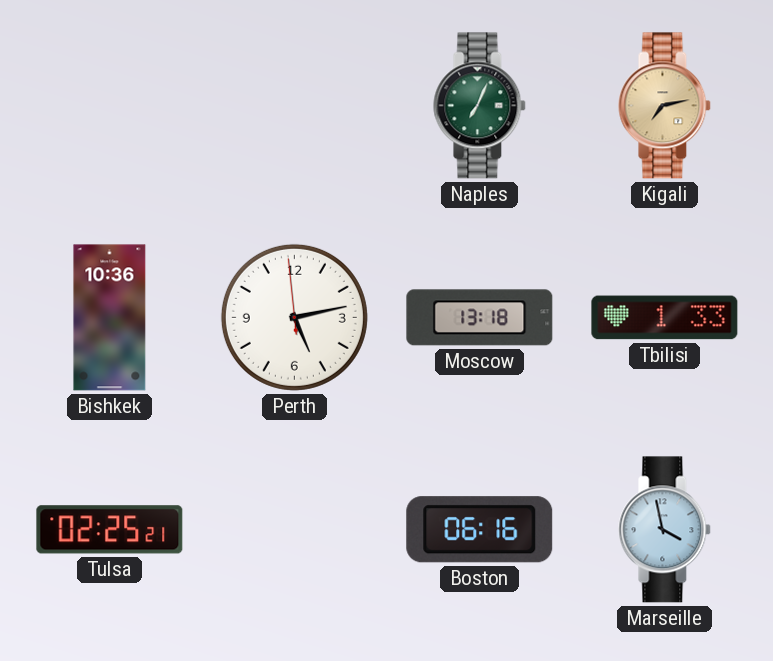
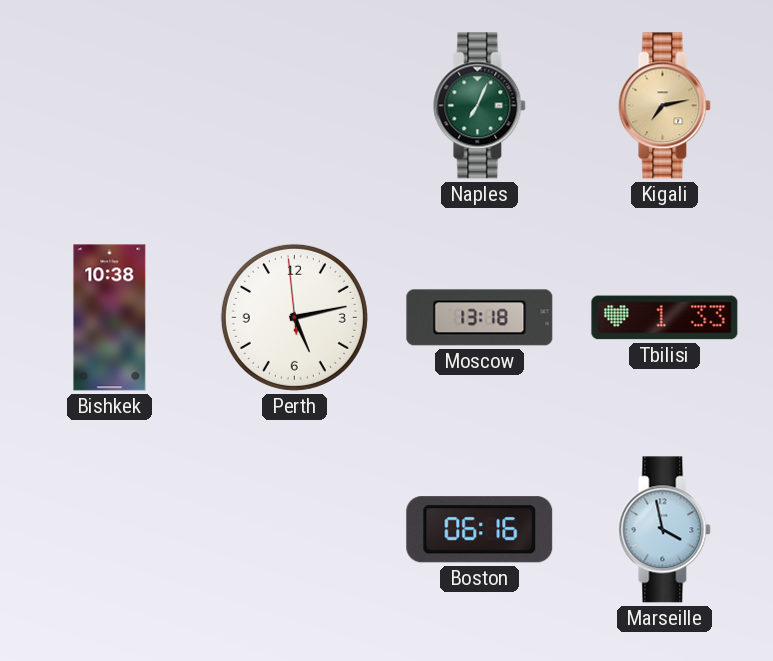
Bishkek: 10:36 -> 10:38
Tulsa: 02:25 -> none
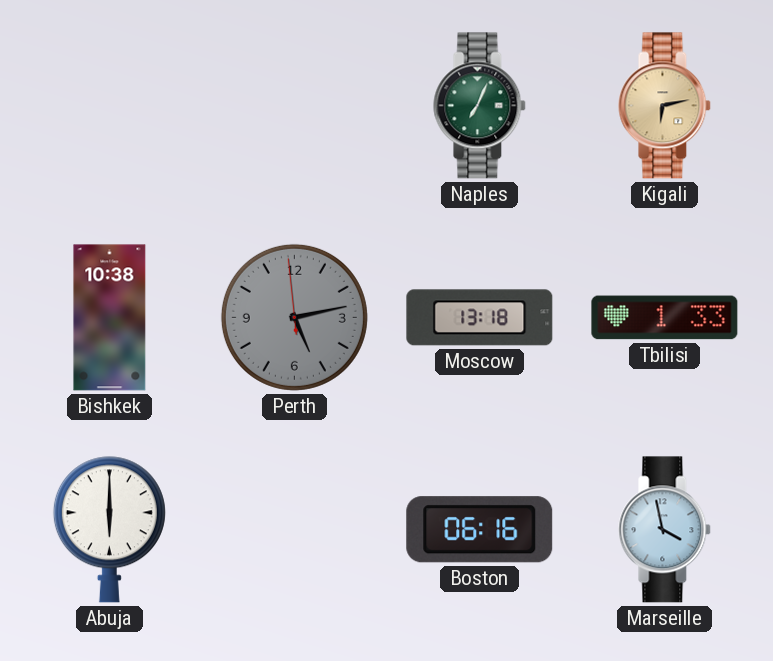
Kigali: 7:13 -> 6:13
Perth dial: white -> grey
Abuja: none -> 6:00
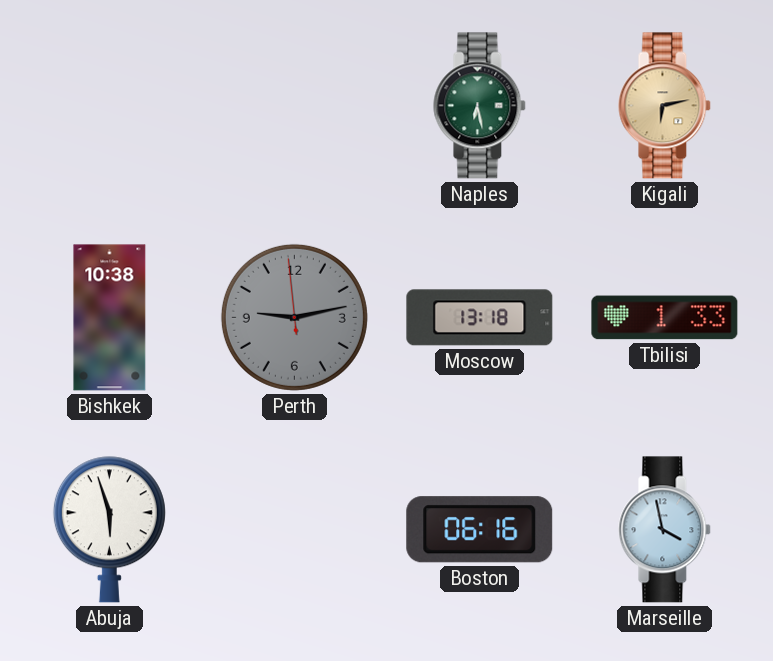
Naples: 7:04 -> 6:28
Perth: 5:12 -> 9:12
Abuja: 6:00 -> 5:57
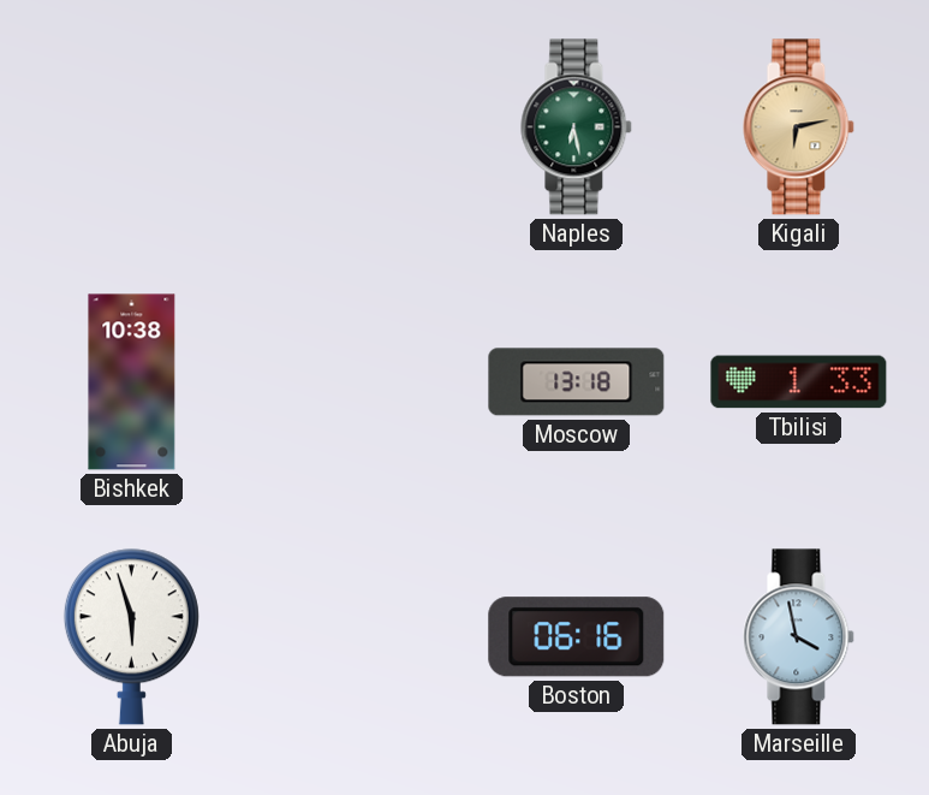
Perth: 9:12 -> none
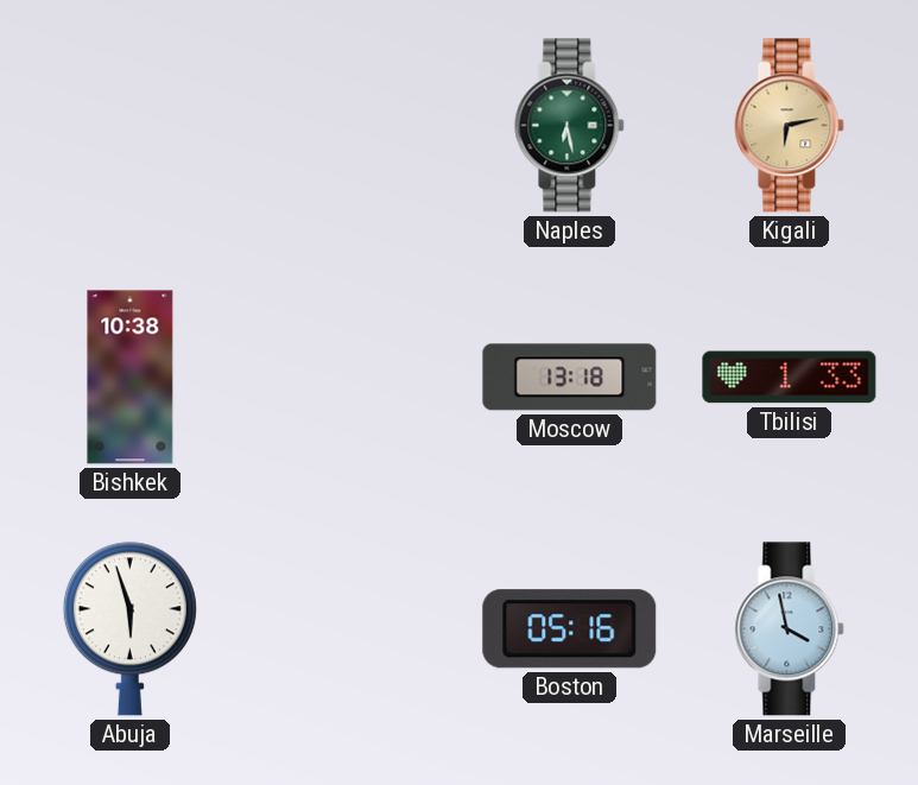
Boston: 06:16 -> 05:16
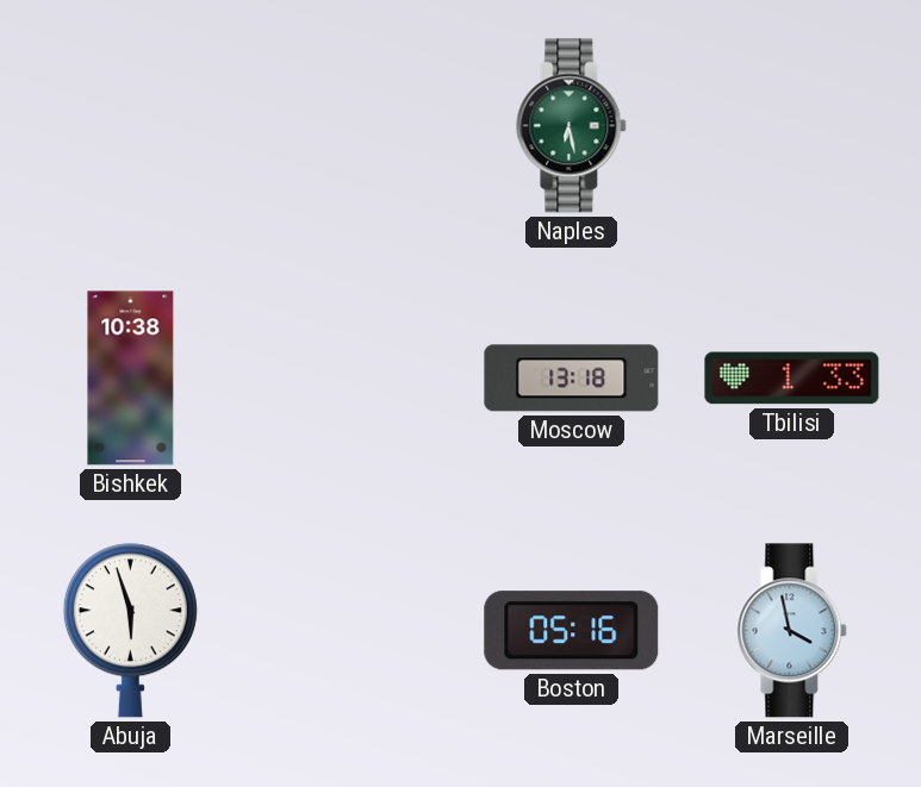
Kigali: 6:13 -> none
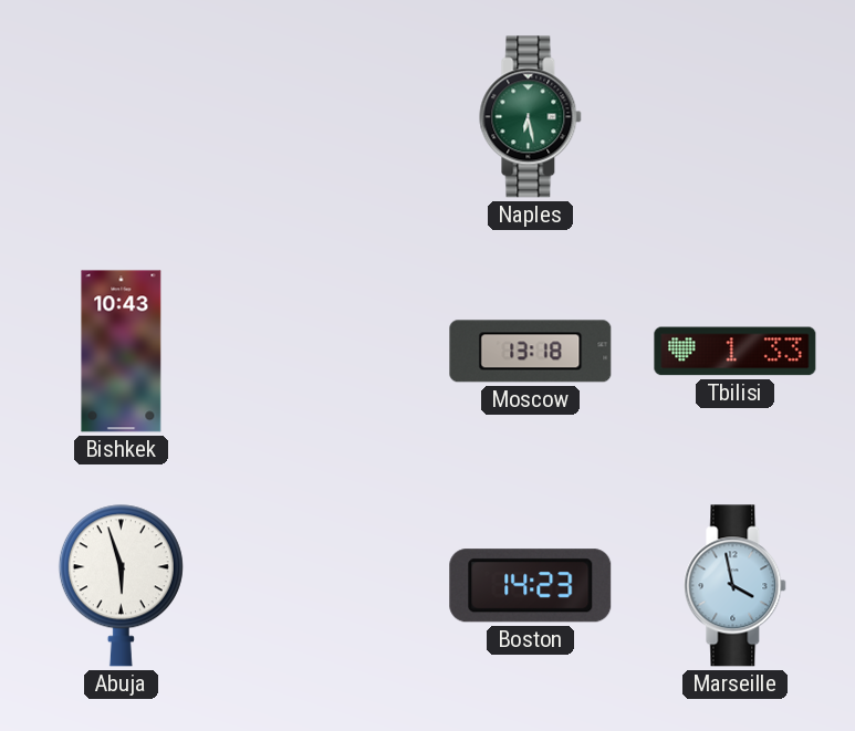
Bishkek: 10:38 -> 10:43
Boston: 05:16 -> 14:23
